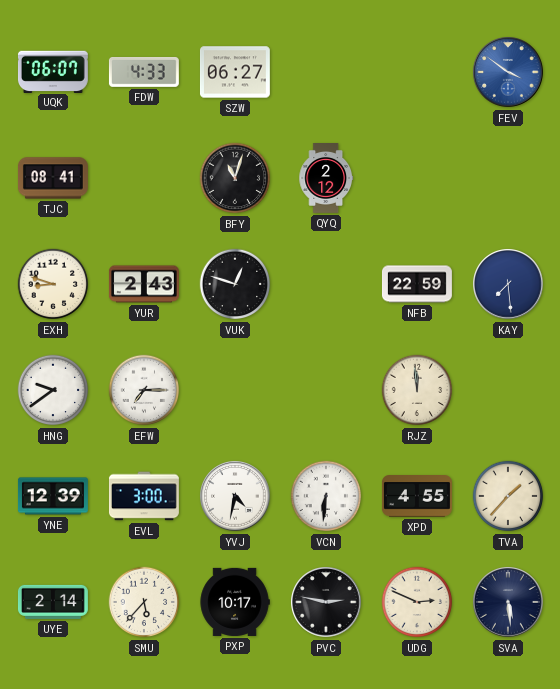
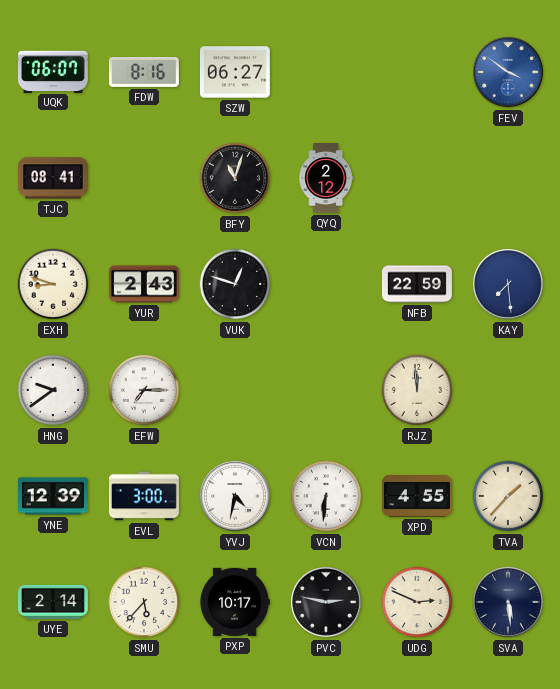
FDW: 4:33 -> 8:16
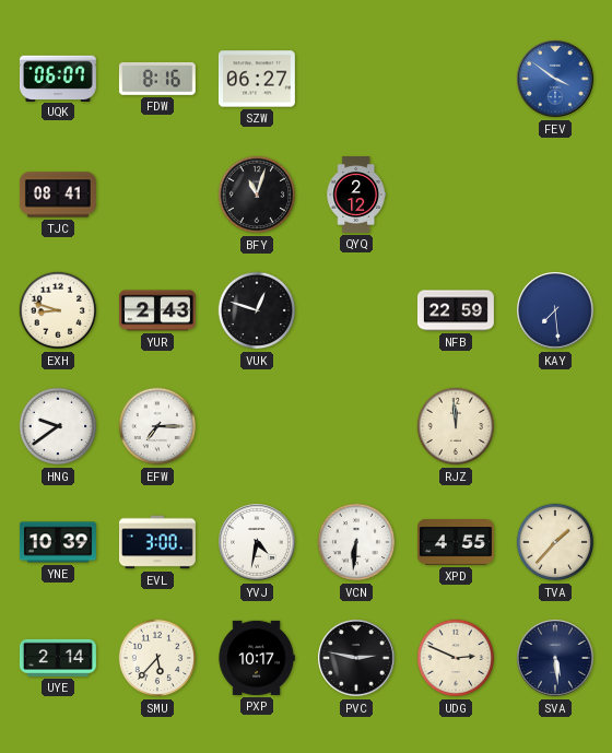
YNE: 12:39 -> 10:39
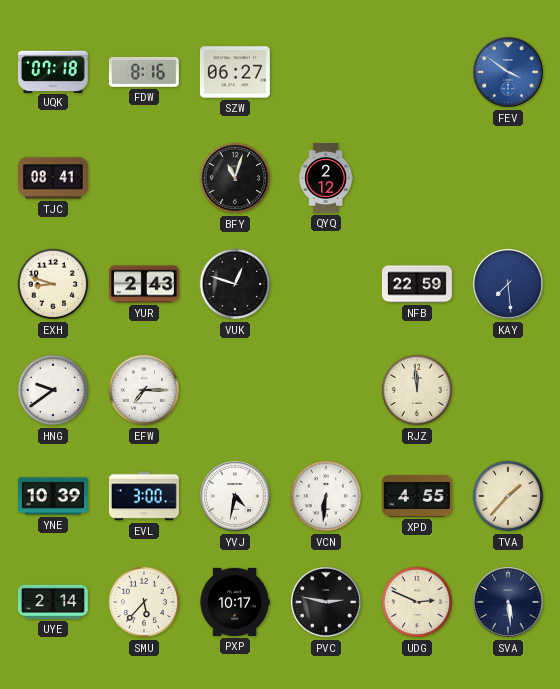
UQK: 06:07 -> 07:18
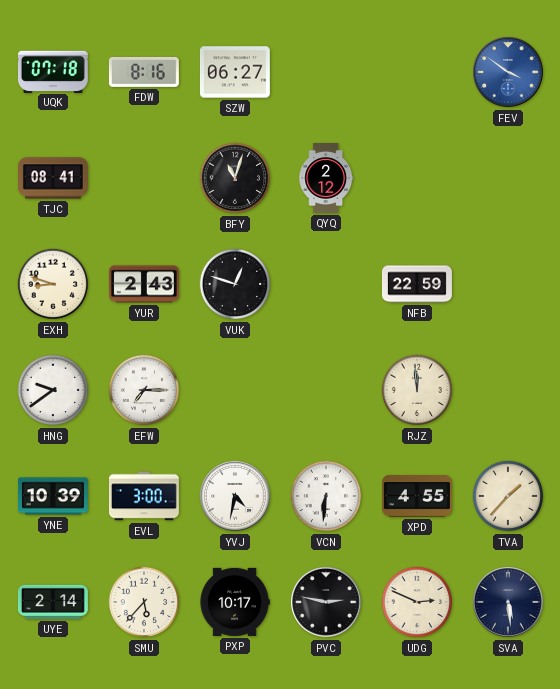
KAY: 7:29 -> none
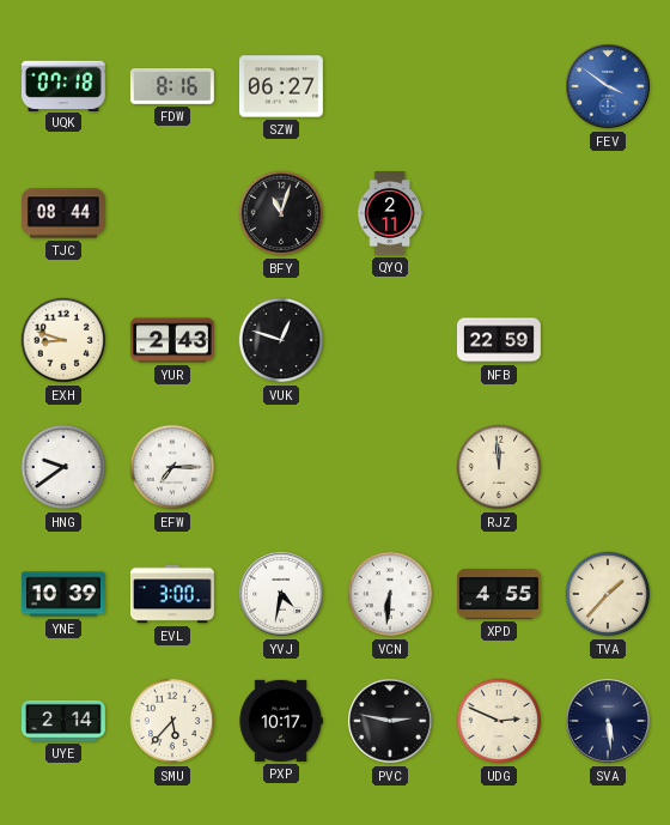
TJC: 08:41 -> 08:44
QYQ: 2:12 -> 2:11
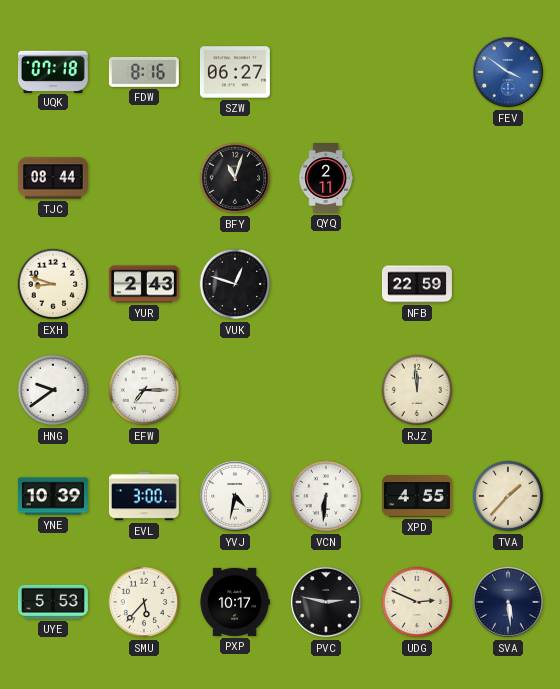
UYE: 2:14 -> 5:53
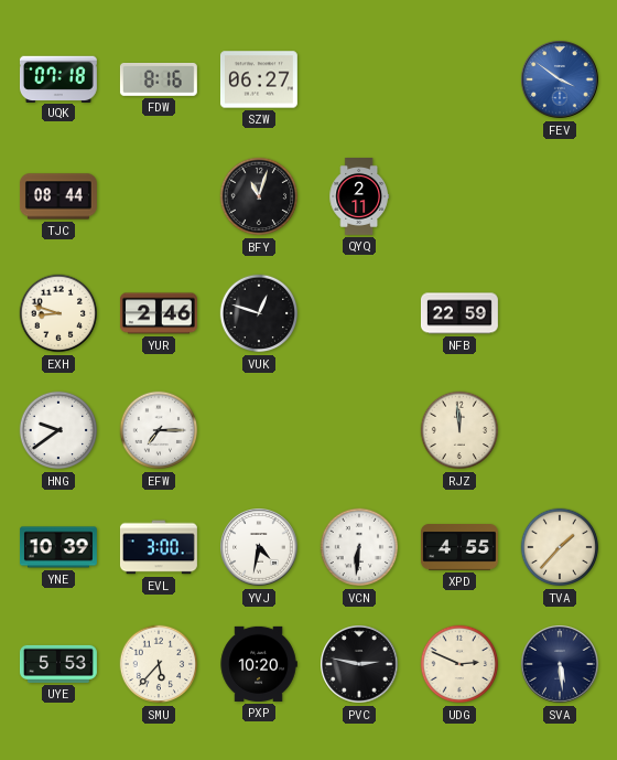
YUR: 2:43 -> 2:46
PXP: 10:17 -> 10:20
